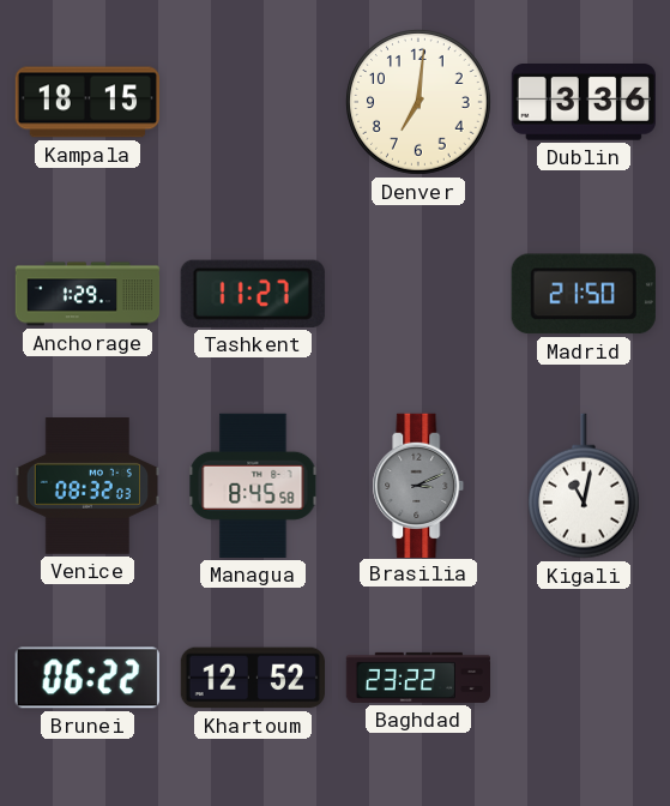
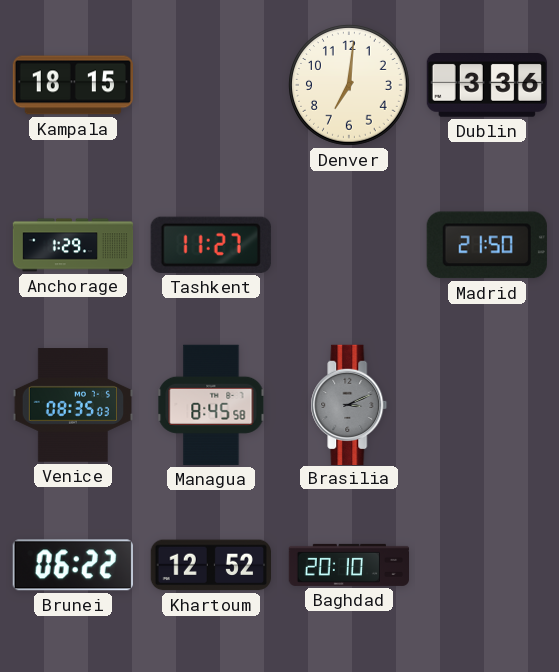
Venice: 08:32 -> 08:35
Kigali: 11:02 -> none
Baghdad: 23:22 -> 20:10
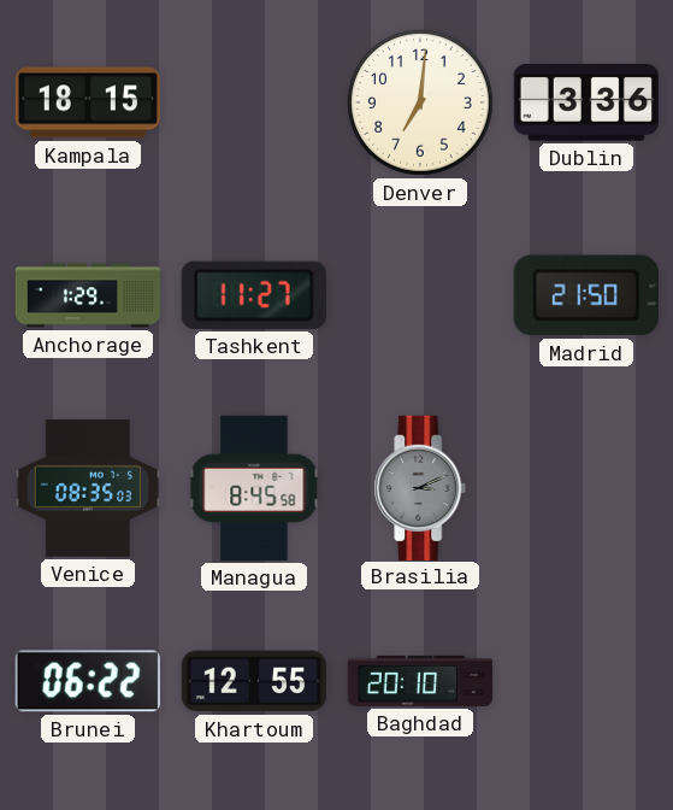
Khartoum: 12:52 -> 12:55
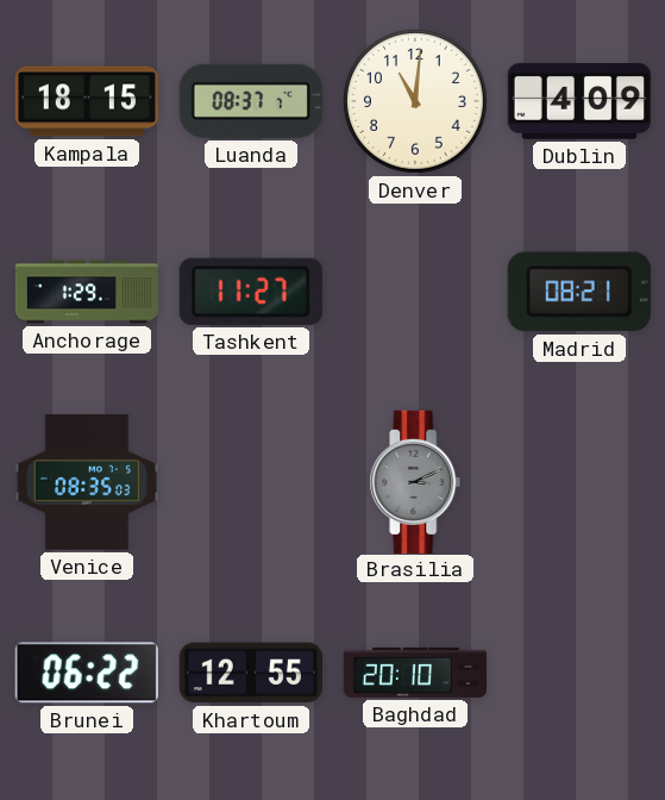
Luanda: none -> 08:37
Denver: 7:01 -> 11:01
Dublin: 3:36 -> 4:09
Madrid: 21:50 -> 08:21
Managua: 8:45 -> none
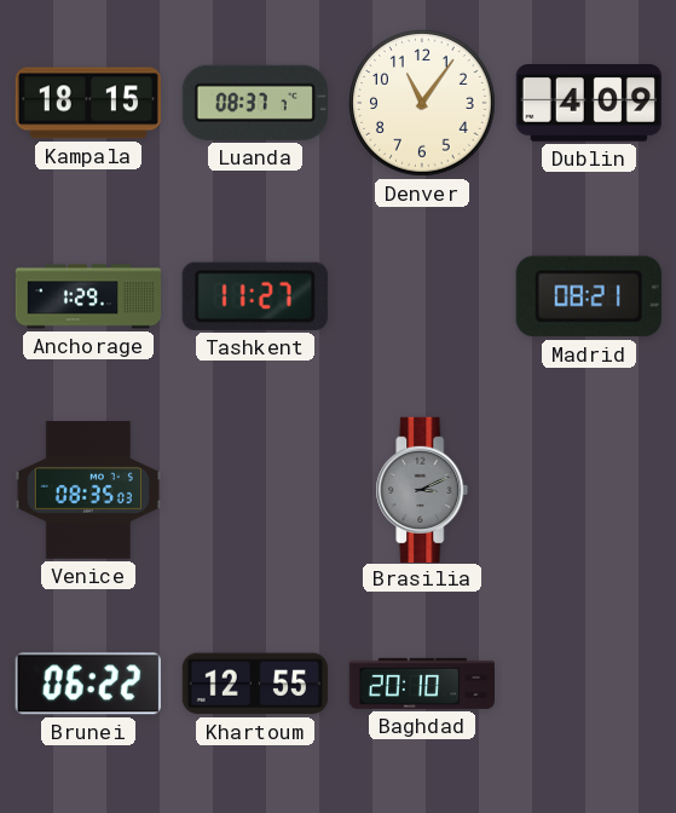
Denver: 11:01 -> 11:06
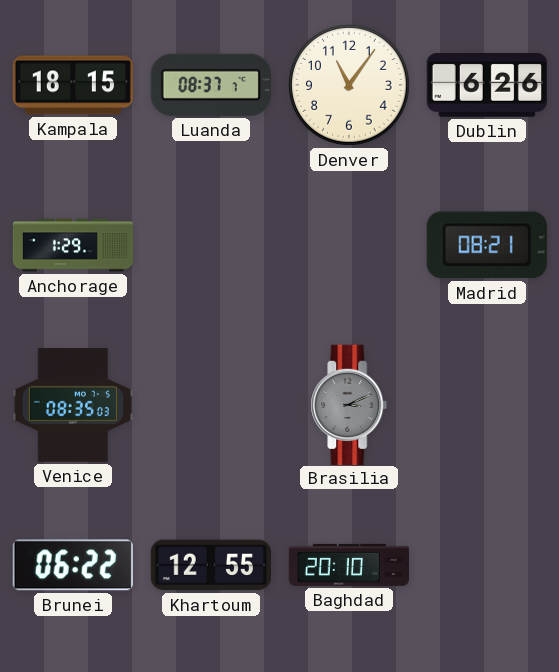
Dublin: 4:09 -> 6:26
Tashkent: 11:27 -> none
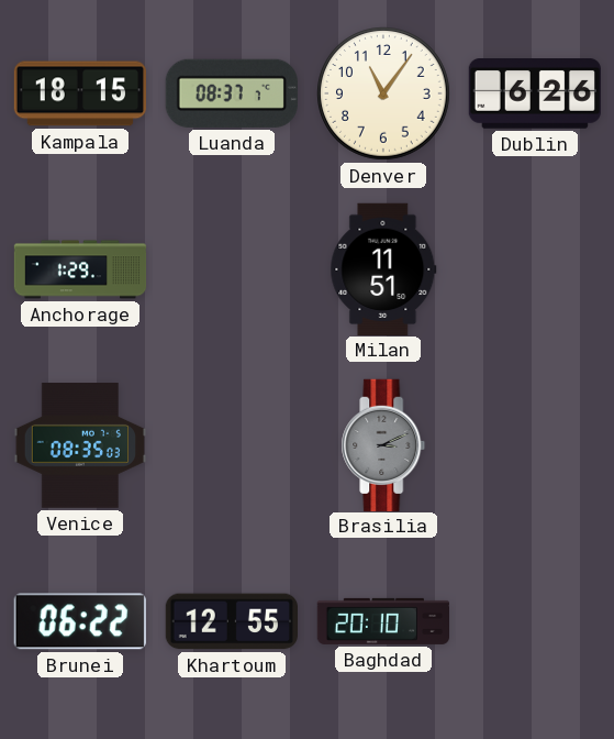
Milan: none -> 11:51
Madrid: 08:21 -> none
